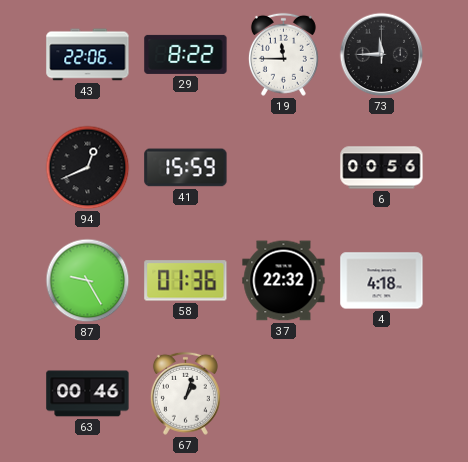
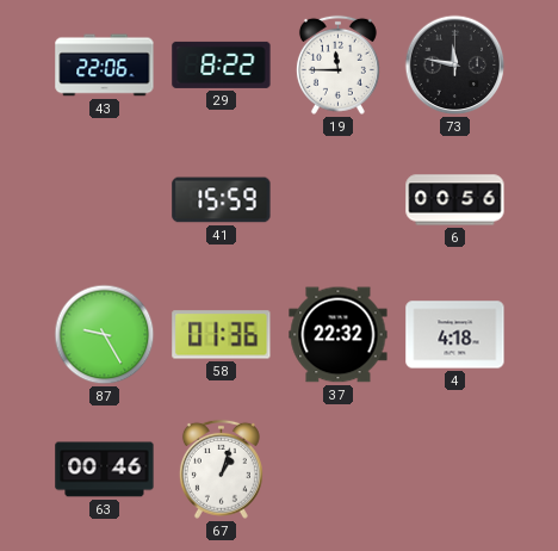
73: 11:45 -> 11:47
94: 12:41 -> none
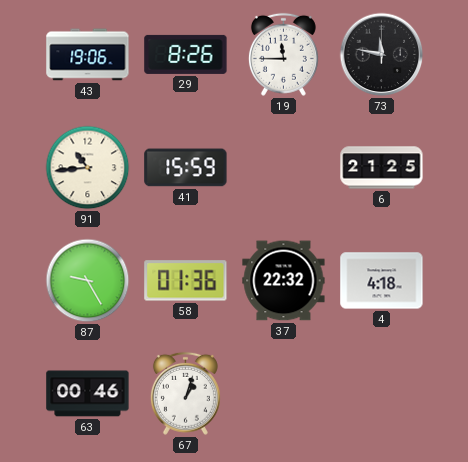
43: 22:06 -> 19:06
29: 8:22 -> 8:26
91: none -> 10:44
6: 00:56 -> 21:25
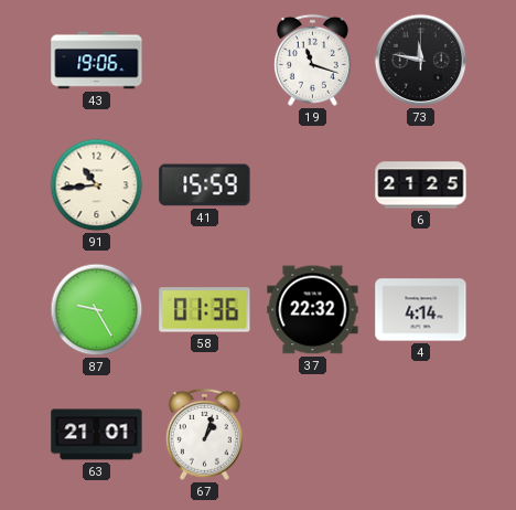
29: 8:26 -> none
19: 11:45 -> 11:18
4: 4:18 -> 4:14
63: 00:46 -> 21:01
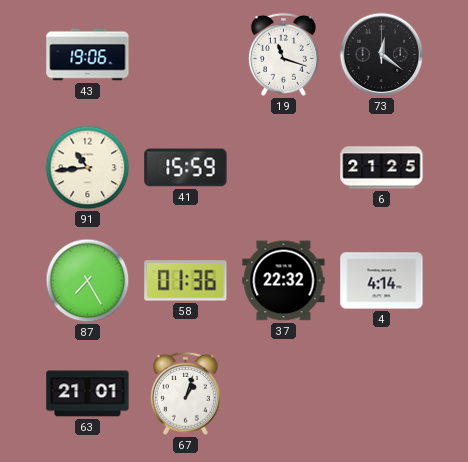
73: 11:47 -> 12:21
87: 9:25 -> 7:25
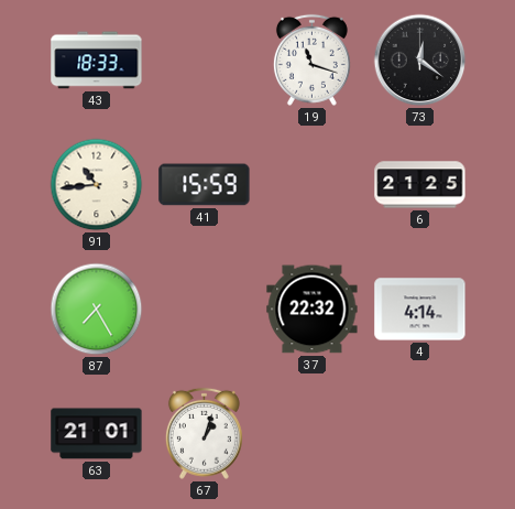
43: 19:06 -> 18:33
58: 01:36 -> none
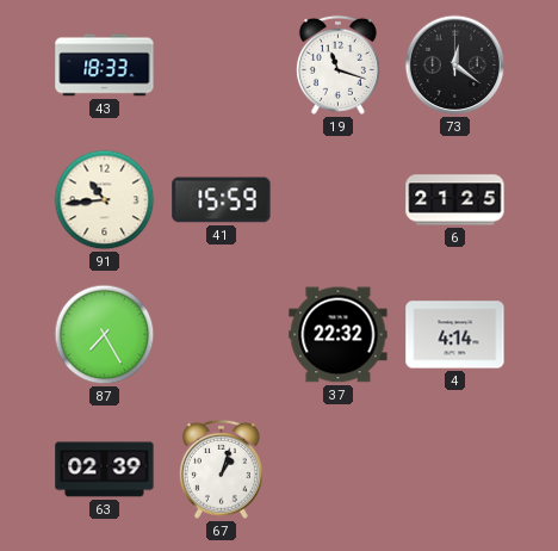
63: 21:01 -> 02:39
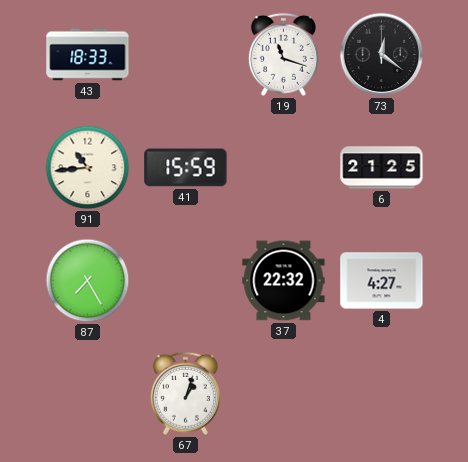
4: 4:14 -> 4:27
63: 02:39 -> none
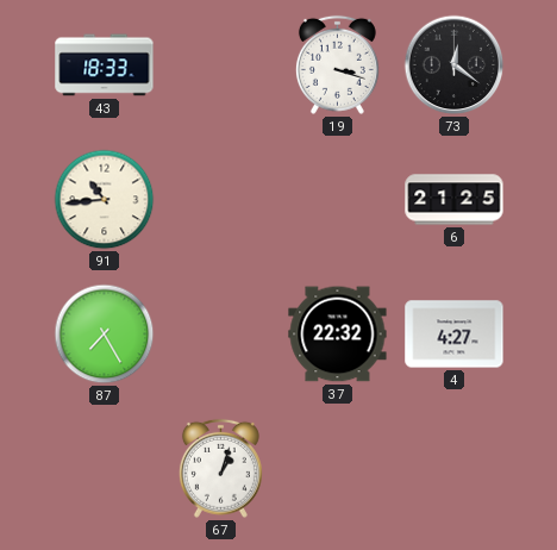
19: 11:18 -> 3:18
41: 15:59 -> none
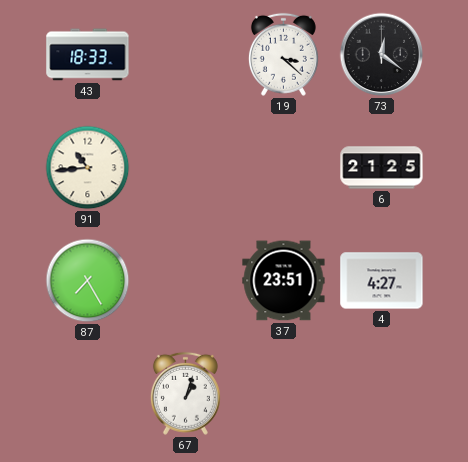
19: 3:18 -> 3:22
37: 22:32 -> 23:51
